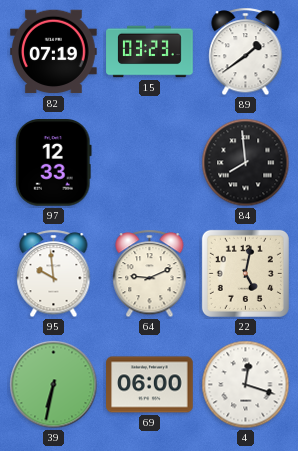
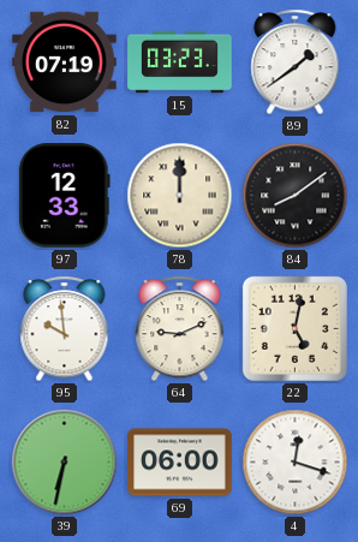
78: none -> 12:00
84: 7:59 -> 8:09
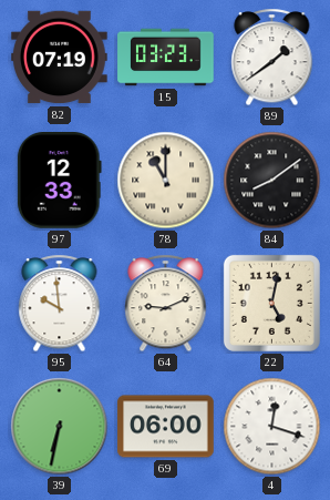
78: 12:00 -> 11:00
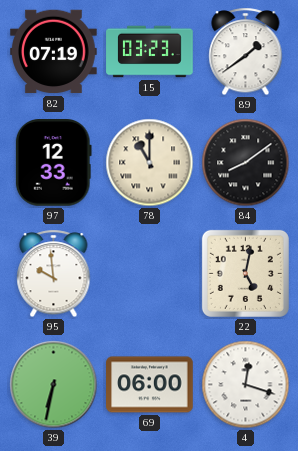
64: 9:11 -> none
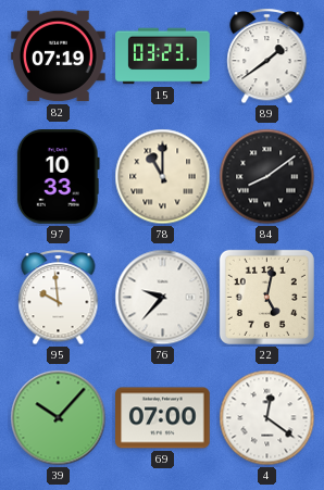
97: 12:33 -> 10:33
76: none -> 9:37
39: 6:32 -> 10:07
69: 06:00 -> 07:00
4: 12:18 -> 12:21
